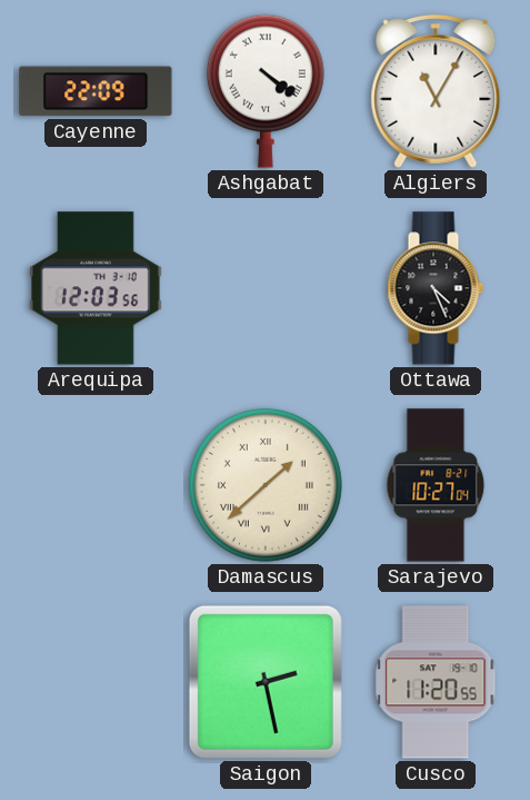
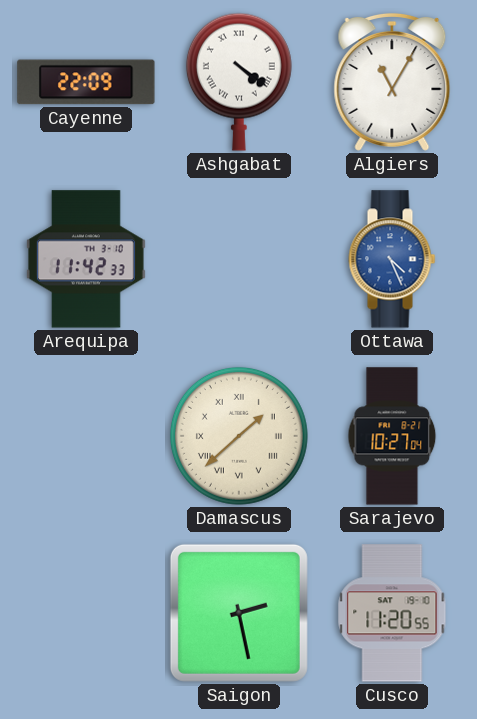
Arequipa: 12:03 -> 11:42
Ottawa dial: black -> blue
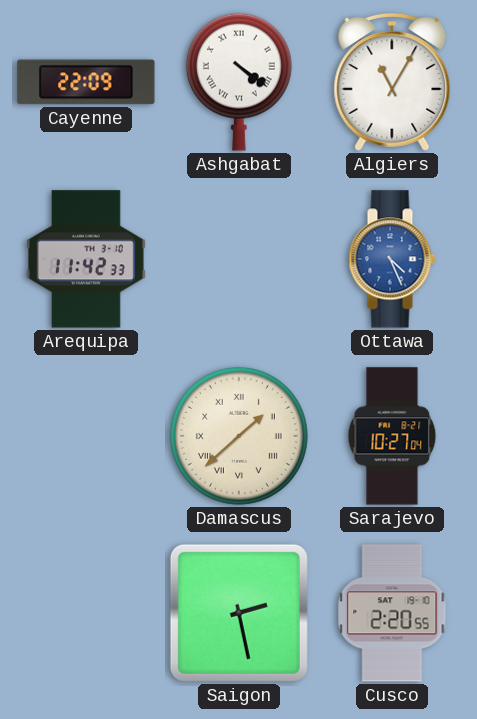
Cusco: 11:20 -> 2:20
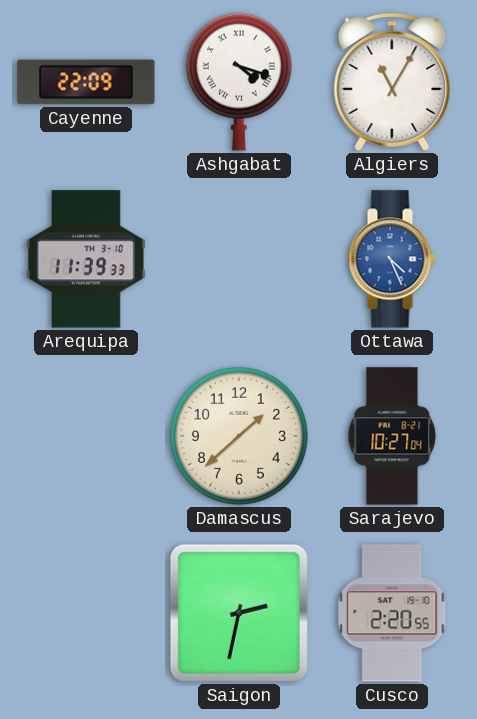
Ashgabat: 4:21 -> 4:18
Arequipa: 11:42 -> 11:39
Damascus numerals: Roman -> Arabic
Saigon: 2:28 -> 2:32
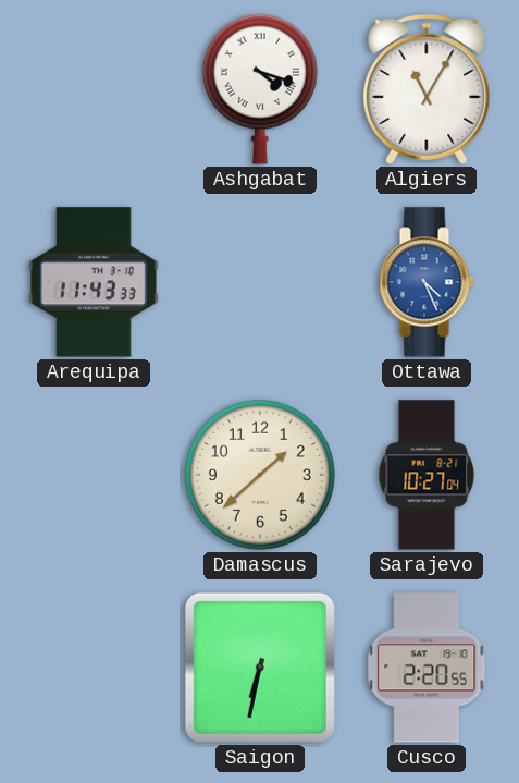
Cayenne: 22:09 -> none
Arequipa: 11:39 -> 11:43
Saigon: 2:32 -> 6:32
